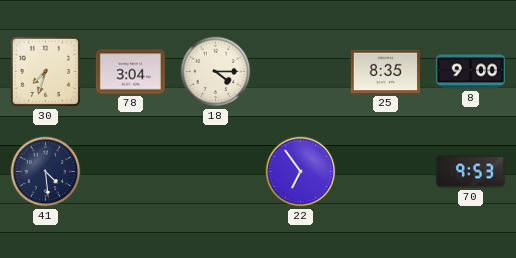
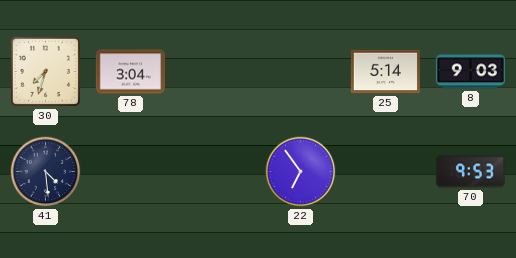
18: 4:15 -> none
25: 8:35 -> 5:14
8: 9:00 -> 9:03
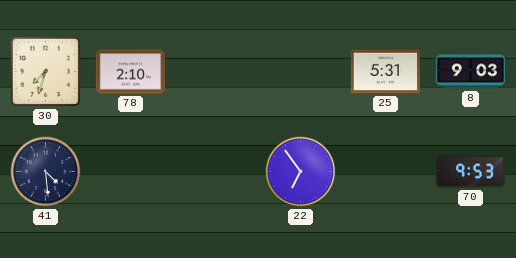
78: 3:04 -> 2:10
25: 5:14 -> 5:31
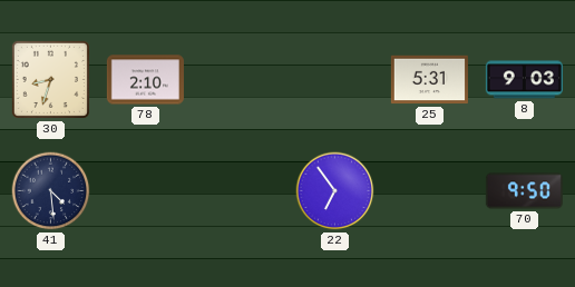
30: 7:33 -> 8:33
70: 9:53 -> 9:50
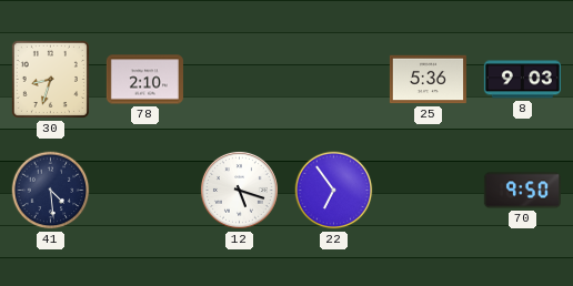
25: 5:31 -> 5:36
12: none -> 5:18
